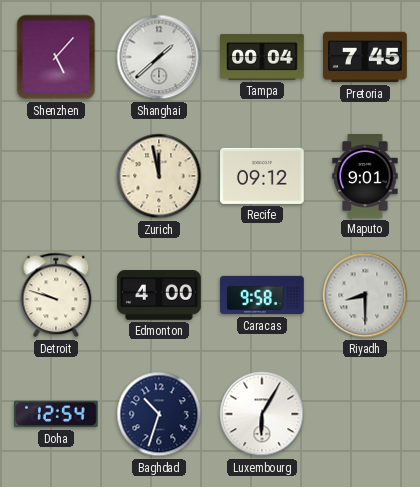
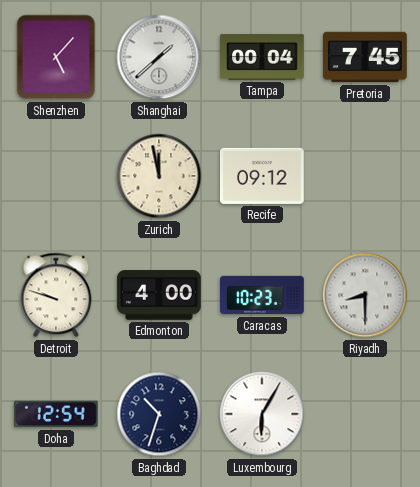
Maputo: 9:01 -> none
Caracas: 9:58 -> 10:23
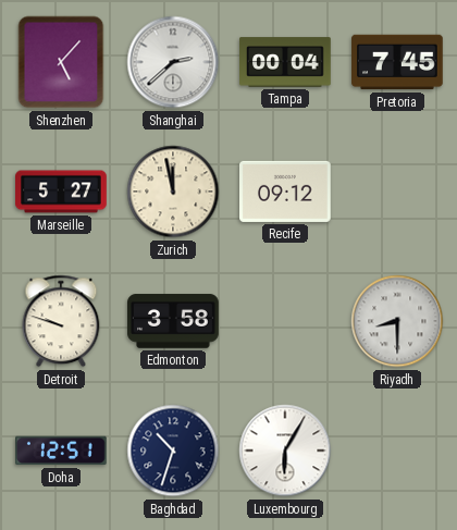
Shanghai: 1:38 -> 2:38
Marseille: none -> 5:27
Edmonton: 4:00 -> 3:58
Caracas: 10:23 -> none
Doha: 12:54 -> 12:51
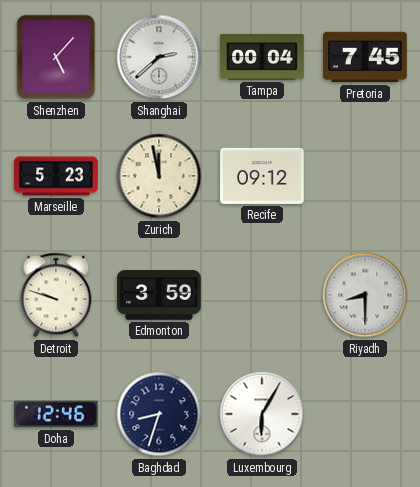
Marseille: 5:27 -> 5:23
Edmonton: 3:58 -> 3:59
Doha: 12:51 -> 12:46
Baghdad: 10:33 -> 8:33
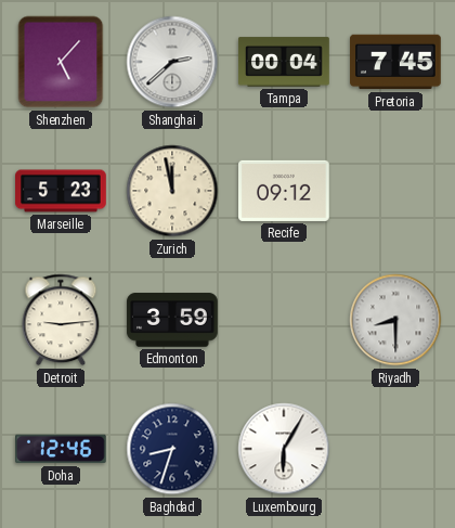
Detroit: 9:48 -> 9:14
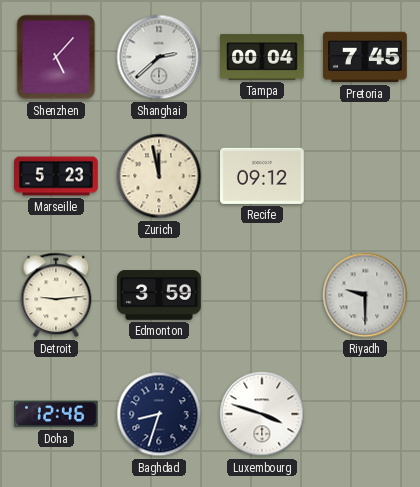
Riyadh: 8:30 -> 9:30
Luxembourg: 6:05 -> 3:48
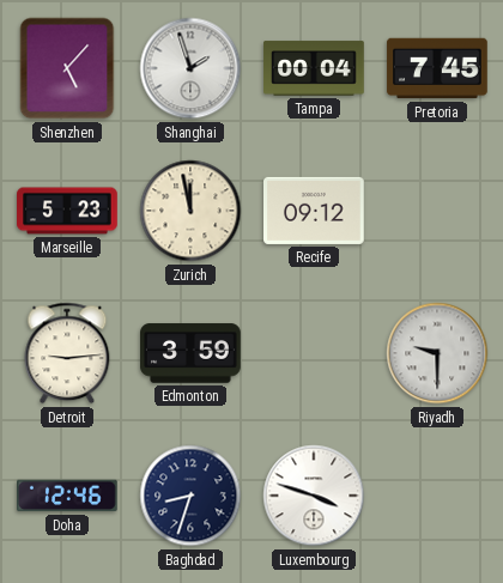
Shanghai: 2:38 -> 1:57
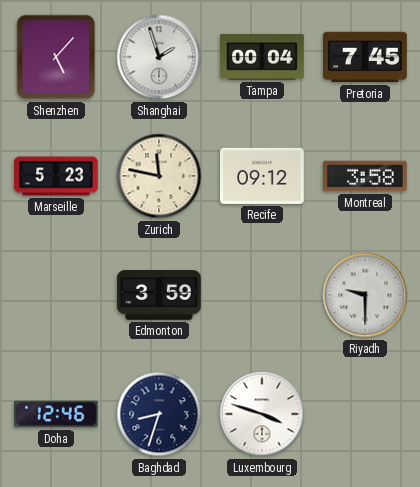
Zurich: 11:58 -> 11:47
Montreal: none -> 3:58
Detroit: 9:14 -> none
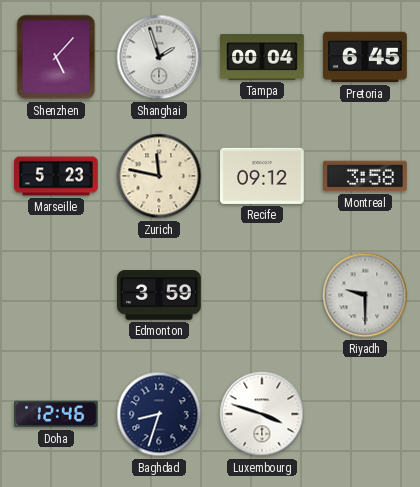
Pretoria: 7:45 -> 6:45
